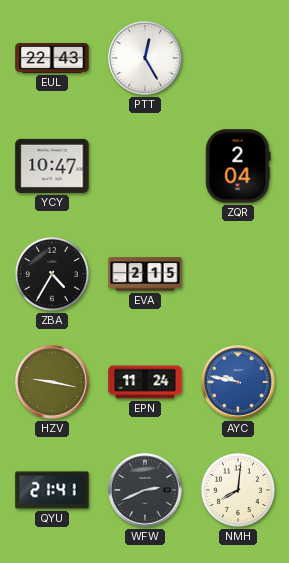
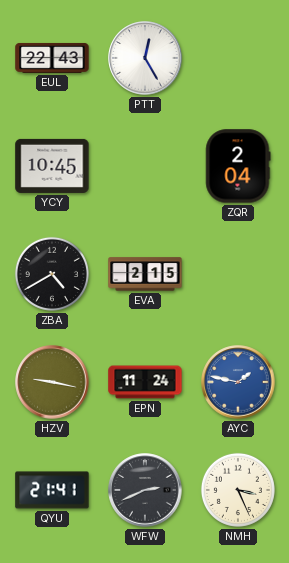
YCY: 10:47 -> 10:45
ZBA: 4:35 -> 4:40
AYC: 9:47 -> 1:47
NMH: 8:01 -> 3:26
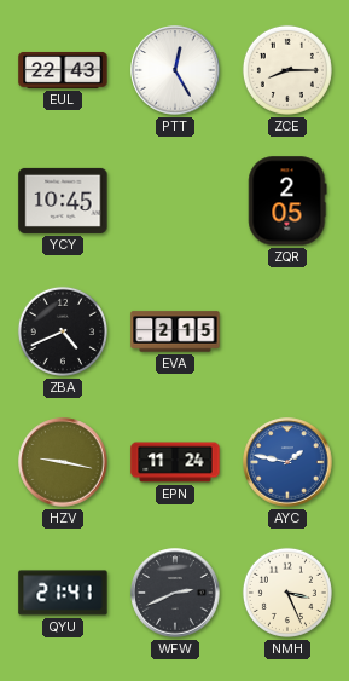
ZCE: none -> 8:15
ZQR: 2:04 -> 2:05
ZBA: 4:40 -> 4:41
